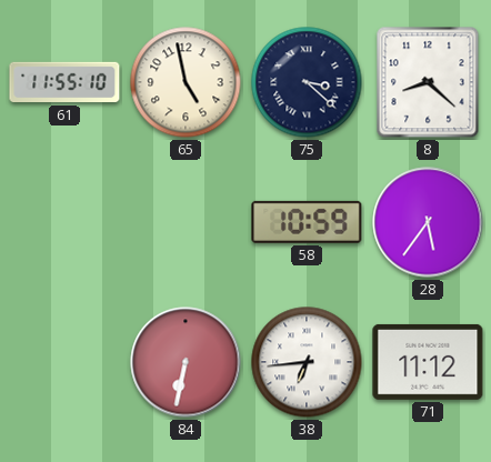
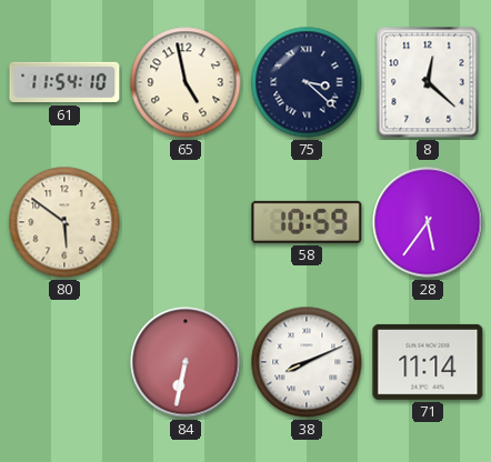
61: 11:55 -> 11:54
8: 8:22 -> 12:22
80: none -> 5:51
38: 6:44 -> 8:11
71: 11:12 -> 11:14
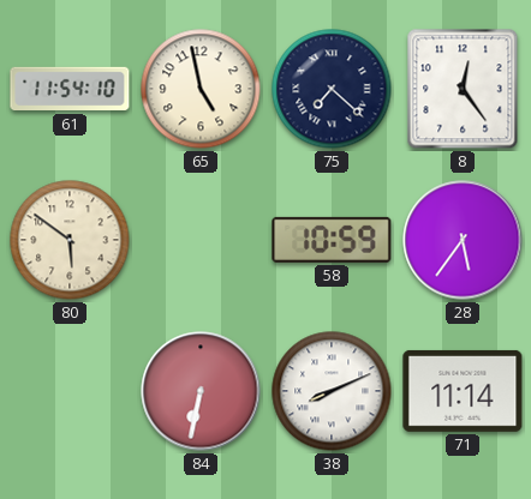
75: 3:22 -> 7:22
8: 12:22 -> 12:24
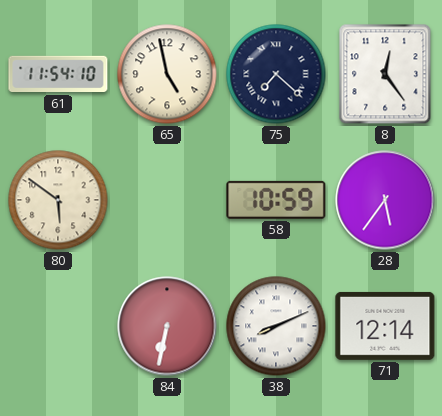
71: 11:14 -> 12:14
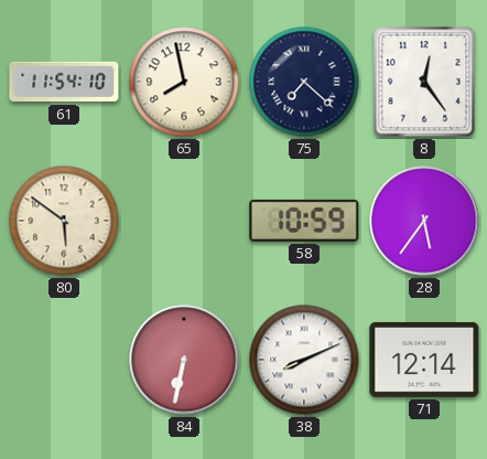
65: 4:58 -> 7:58
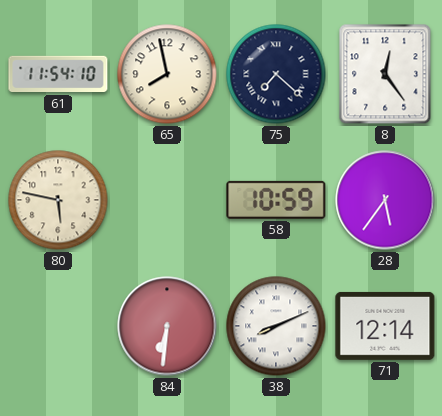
80: 5:51 -> 5:47
84: 6:32 -> 6:31
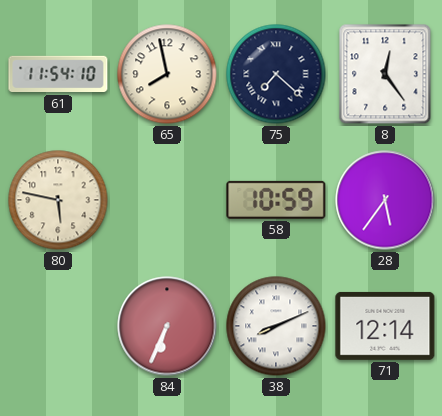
84: 6:31 -> 6:34
